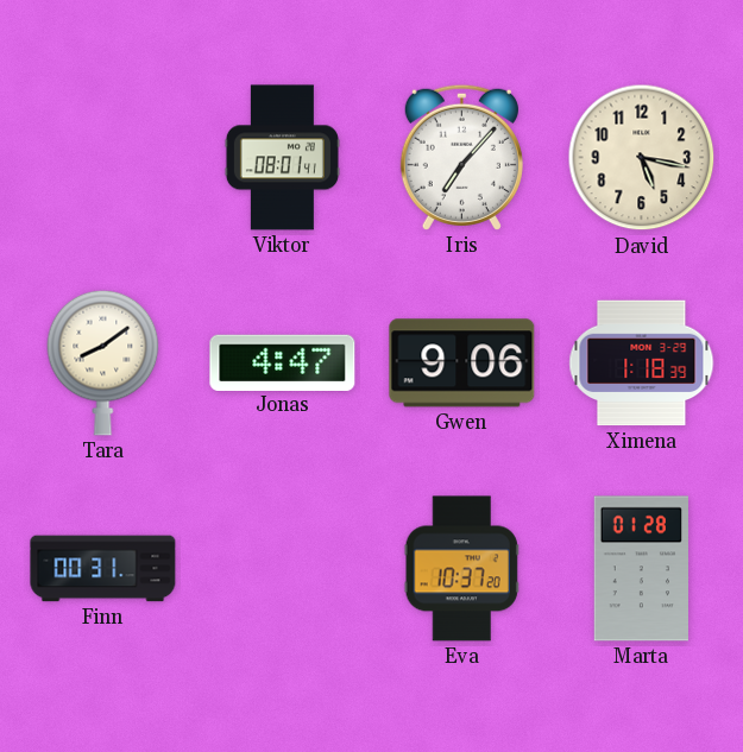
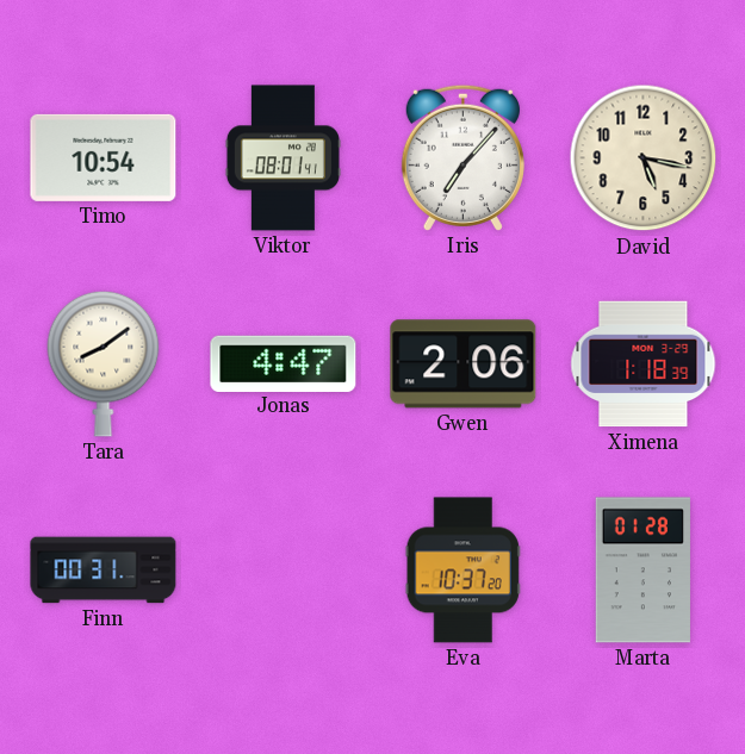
Timo: none -> 10:54
Gwen: 9:06 -> 2:06
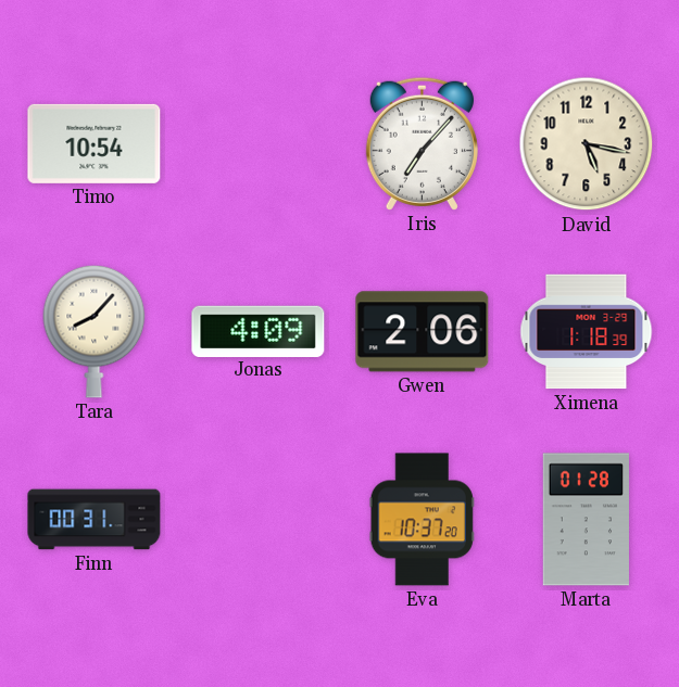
Viktor: 08:01 -> none
Tara: 8:09 -> 8:07
Jonas: 4:47 -> 4:09
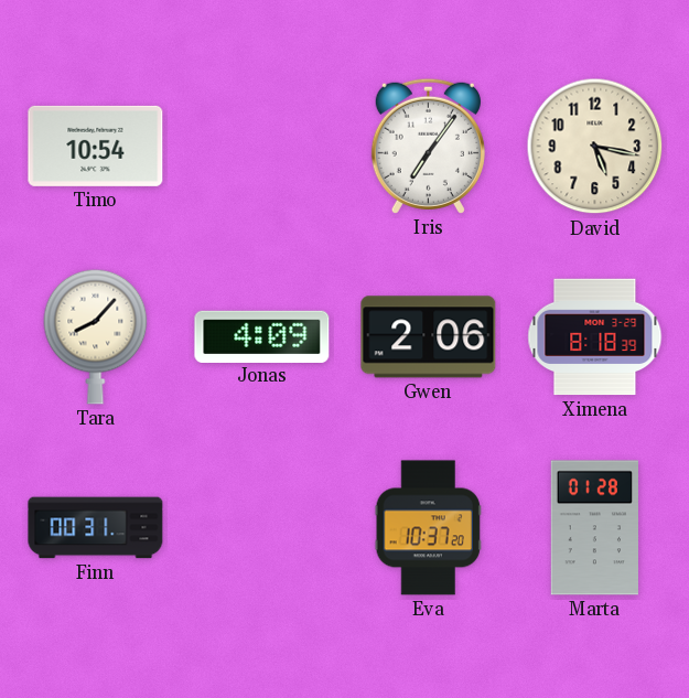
Iris: 7:07 -> 7:06
Ximena: 1:18 -> 8:18
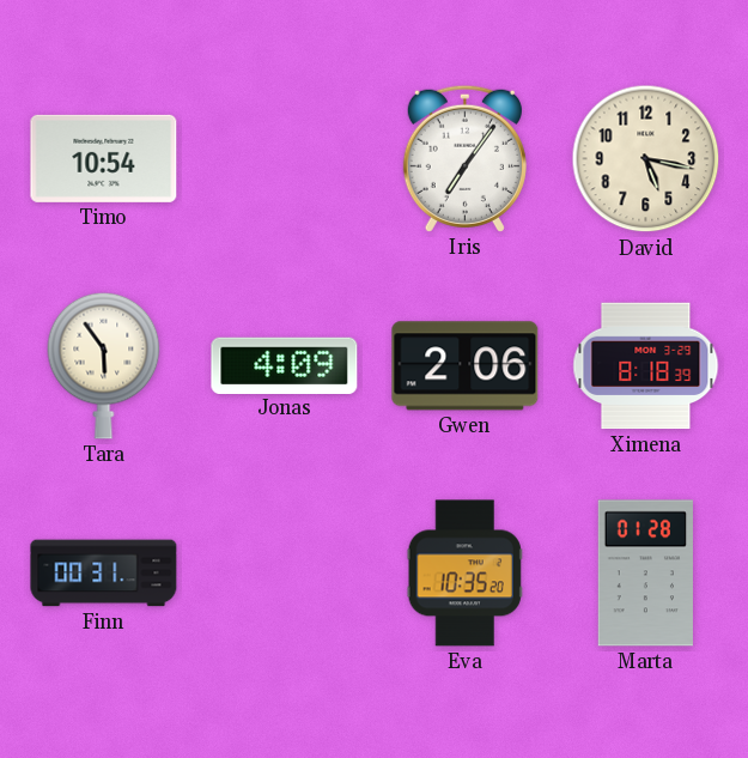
Tara: 8:07 -> 5:54
Eva: 10:37 -> 10:35
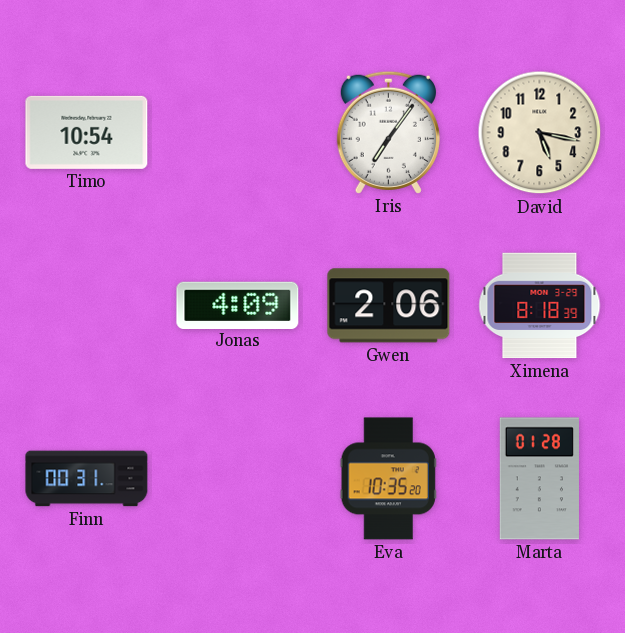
Tara: 5:54 -> none
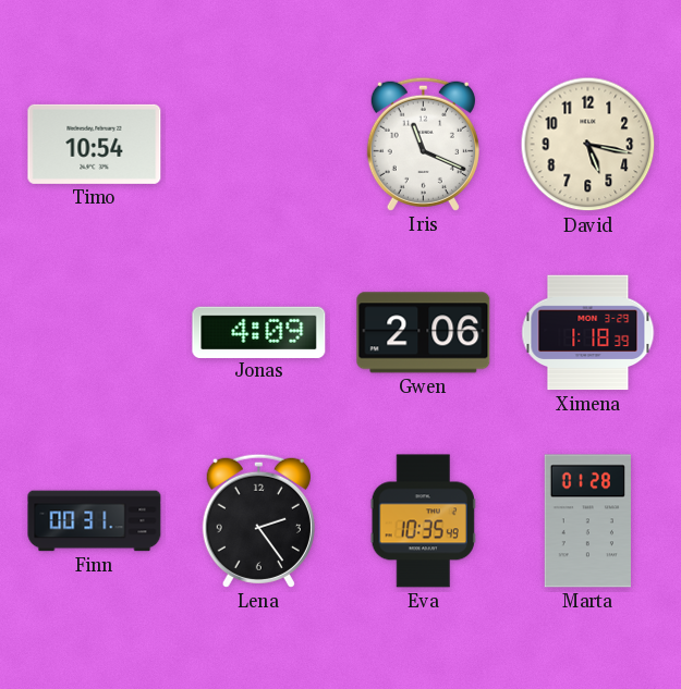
Iris: 7:06 -> 11:19
Ximena: 8:18 -> 1:18
Lena: none -> 2:24
Eva: 10:35:20 -> 10:35:49
